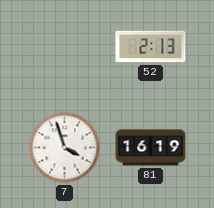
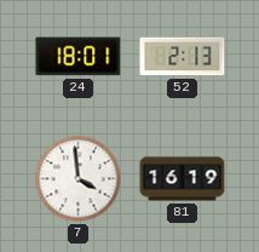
24: none -> 18:01
7: 3:57 -> 3:59
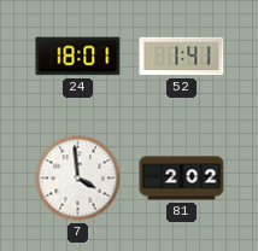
52: 2:13 -> 1:41
81: 16:19 -> 2:02
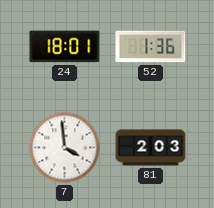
52: 1:41 -> 1:36
81: 2:02 -> 2:03
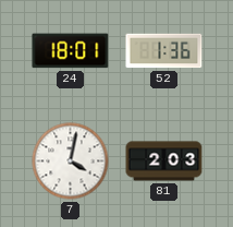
7: 3:59 -> 4:02
